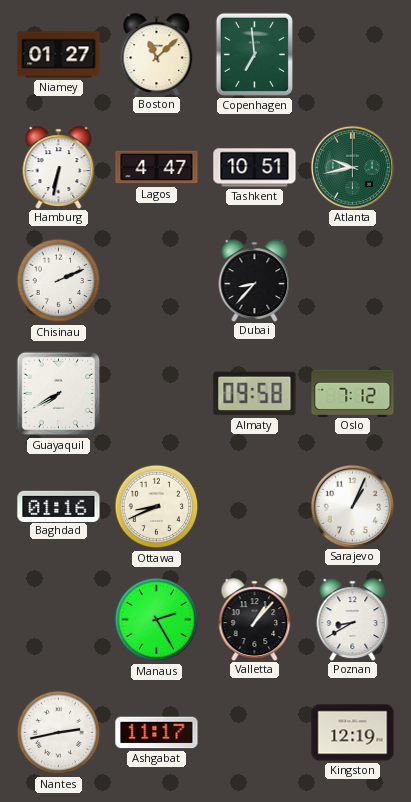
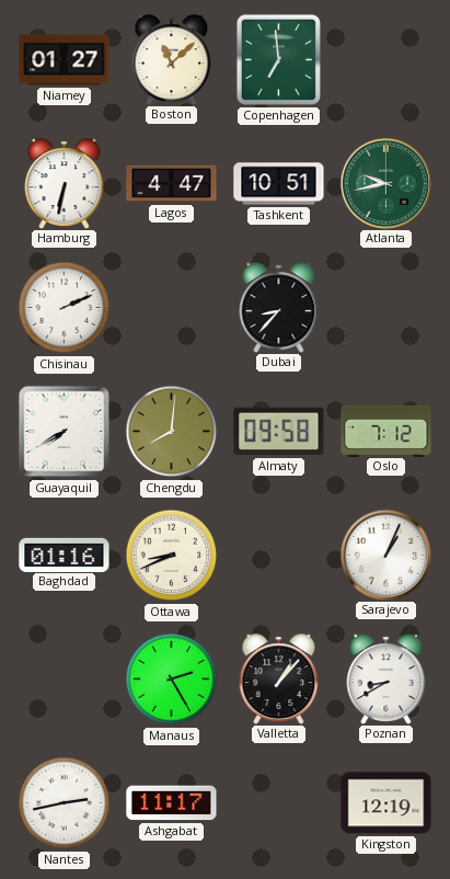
Chengdu: none -> 8:01
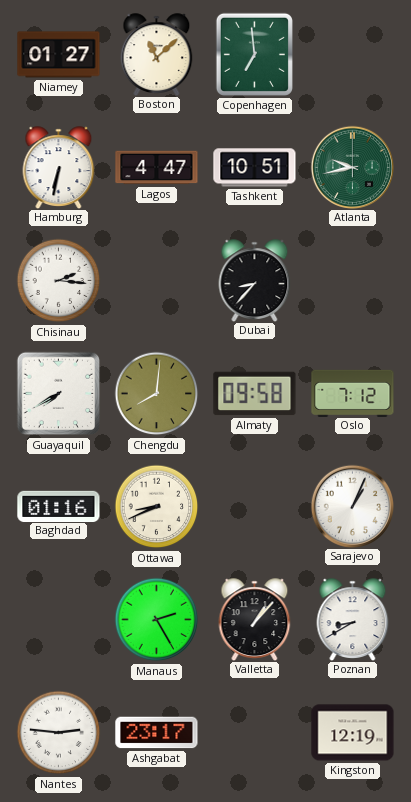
Chisinau: 2:11 -> 2:16
Nantes: 2:43 -> 2:46
Ashgabat: 11:17 -> 23:17
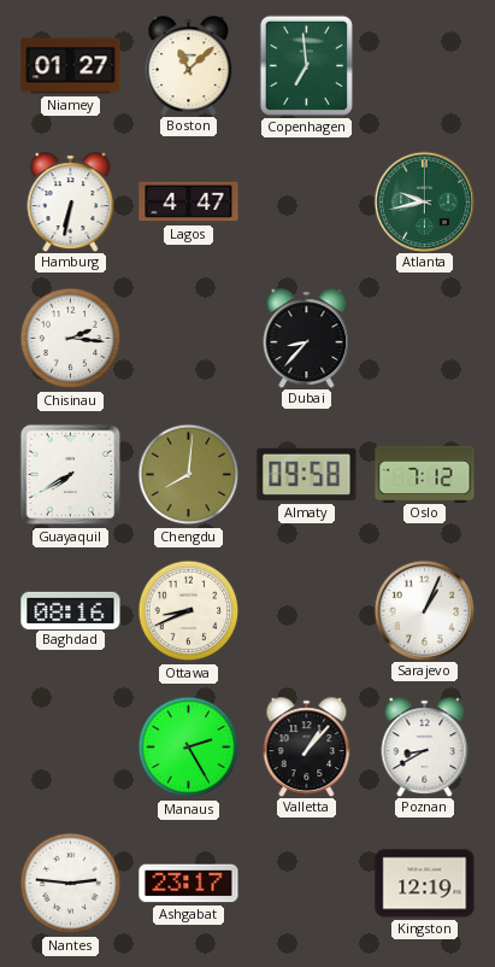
Tashkent: 10:51 -> none
Baghdad: 01:16 -> 08:16
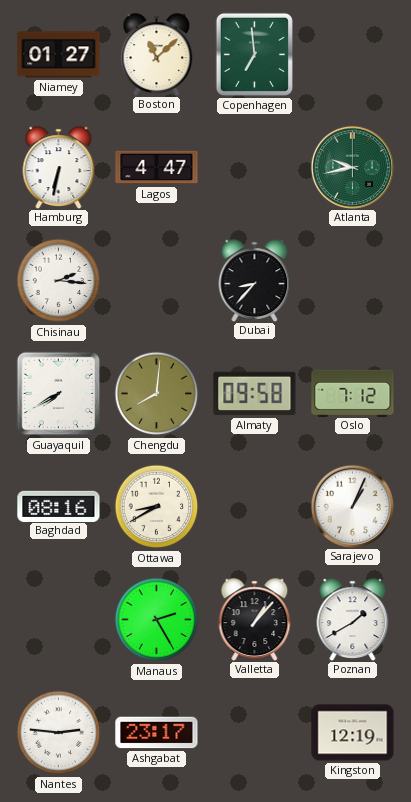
Ottawa: 8:41 -> 8:40
Poznan: 8:40 -> 1:40
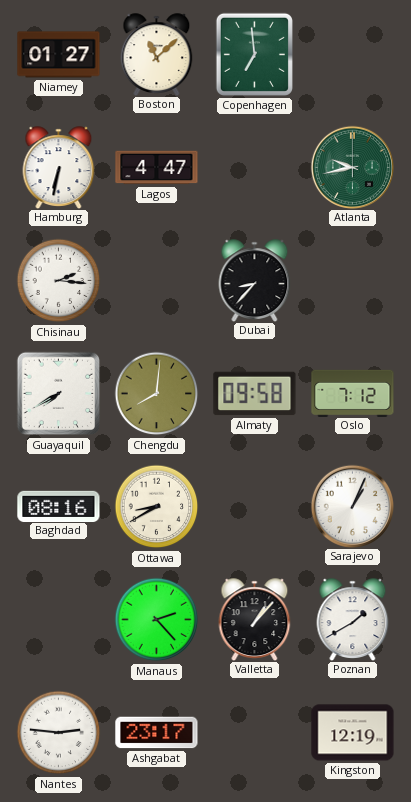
Manaus: 2:25 -> 2:23
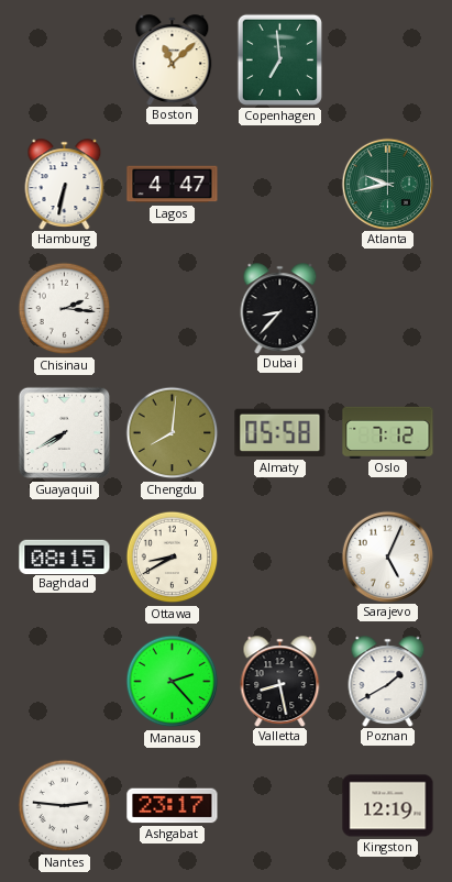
Niamey: 01:27 -> none
Almaty: 09:58 -> 05:58
Baghdad: 08:16 -> 08:15
Sarajevo: 1:04 -> 5:04
Valletta: 1:07 -> 8:28
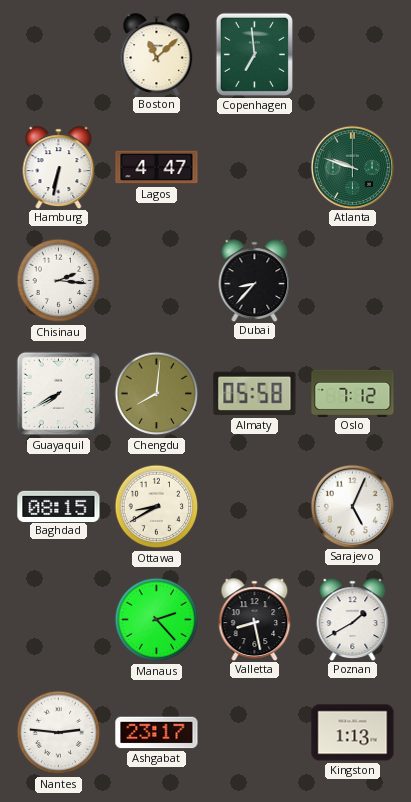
Atlanta: 9:43 -> 9:48
Kingston: 12:19 -> 1:13
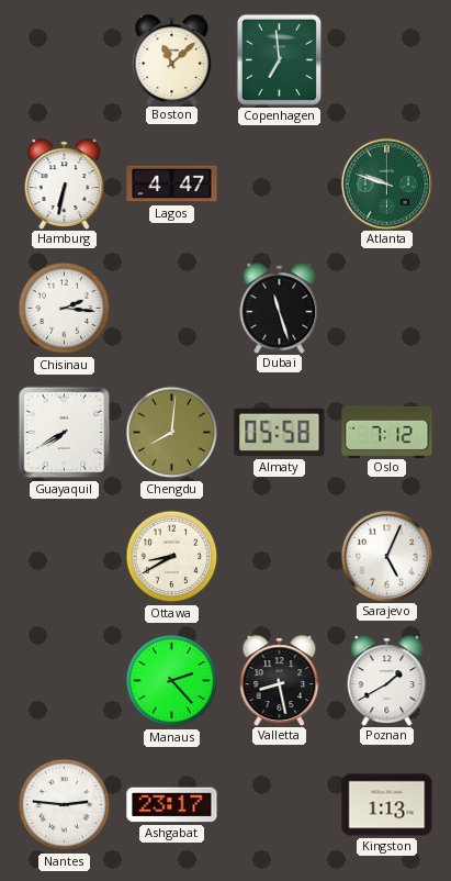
Dubai: 8:37 -> 11:27
Baghdad: 08:15 -> none
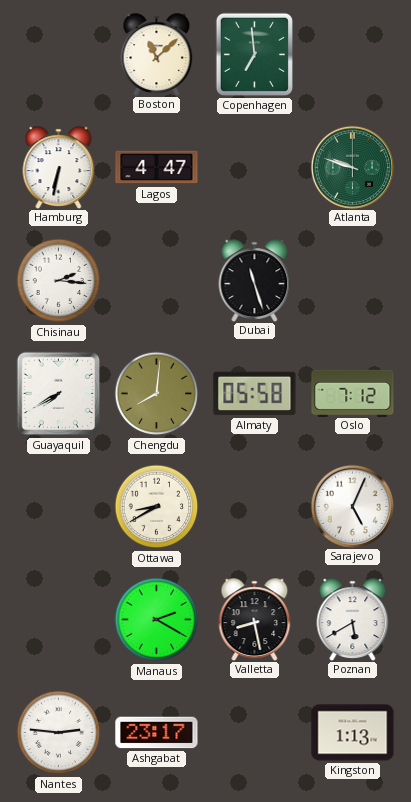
Manaus: 2:23 -> 2:20
Poznan: 1:40 -> 5:40
